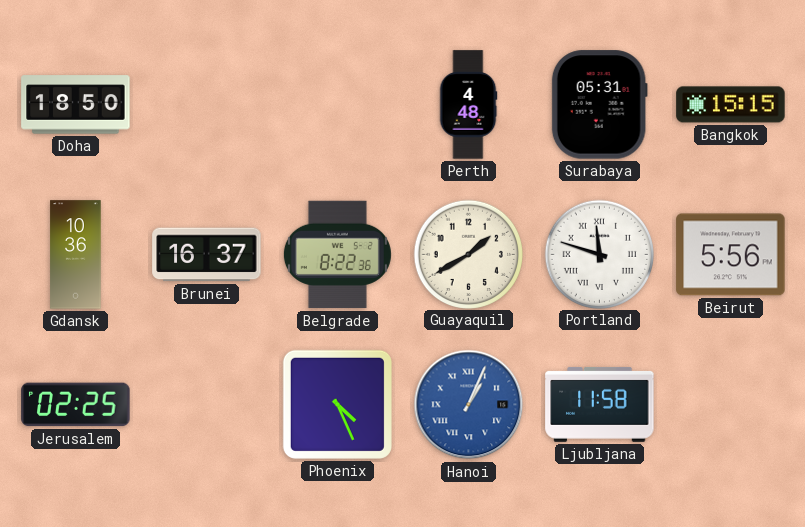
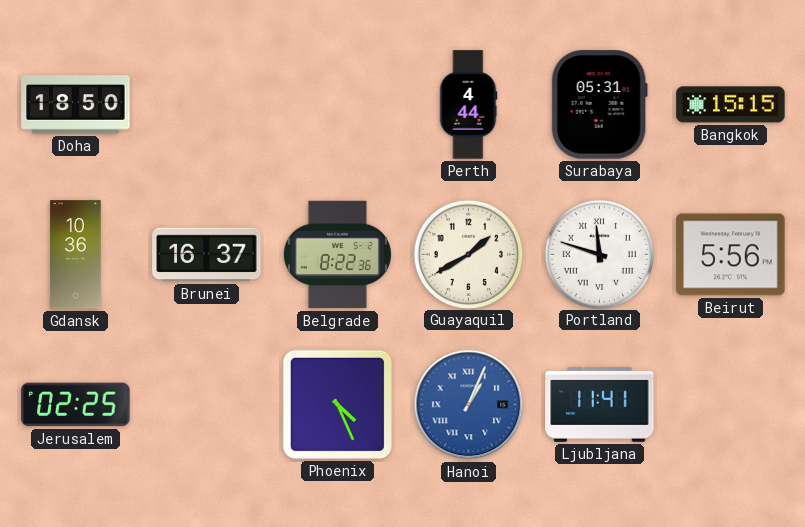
Perth: 4:48 -> 4:44
Ljubljana: 11:58 -> 11:41
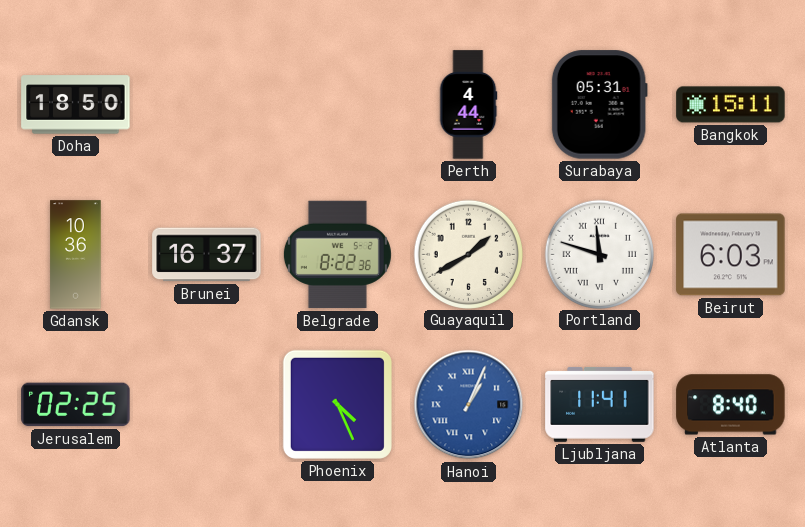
Bangkok: 15:15 -> 15:11
Beirut: 5:56 -> 6:03
Atlanta: none -> 8:40
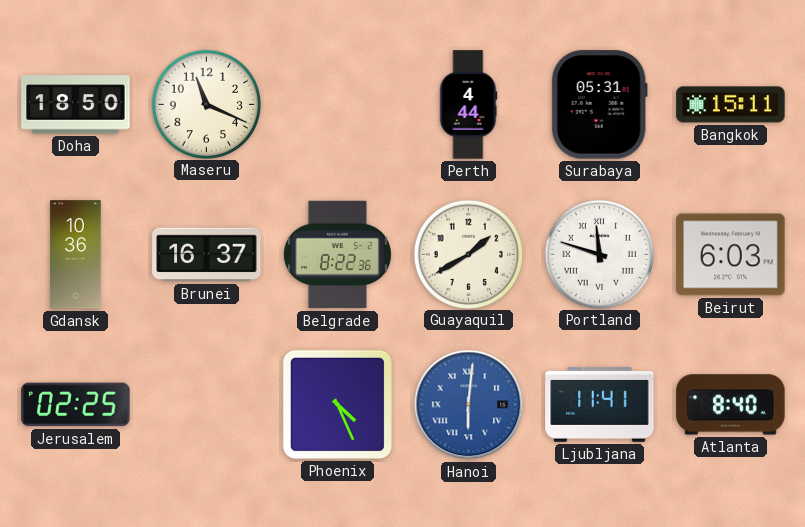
Maseru: none -> 11:19
Hanoi: 1:04 -> 6:01
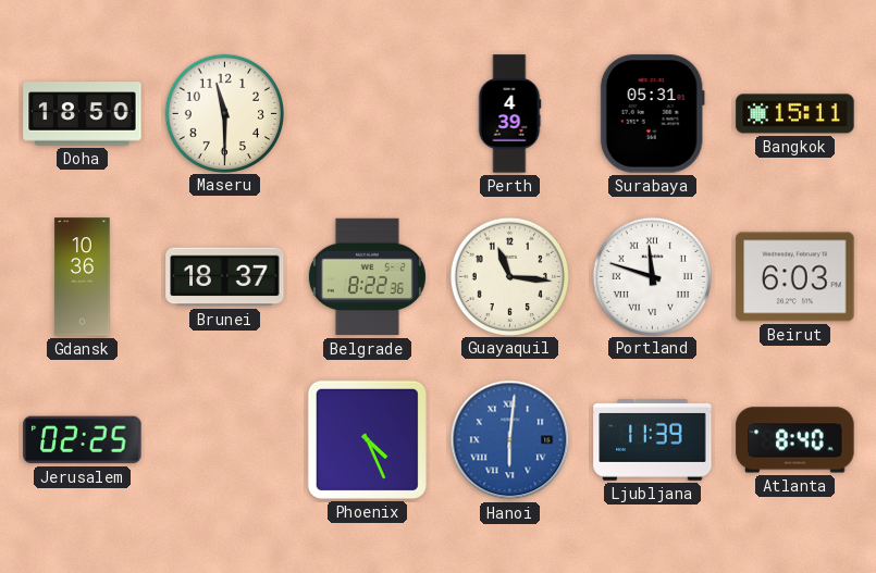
Maseru: 11:19 -> 11:30
Perth: 4:44 -> 4:39
Brunei: 16:37 -> 18:37
Guayaquil: 1:40 -> 11:16
Ljubljana: 11:41 -> 11:39
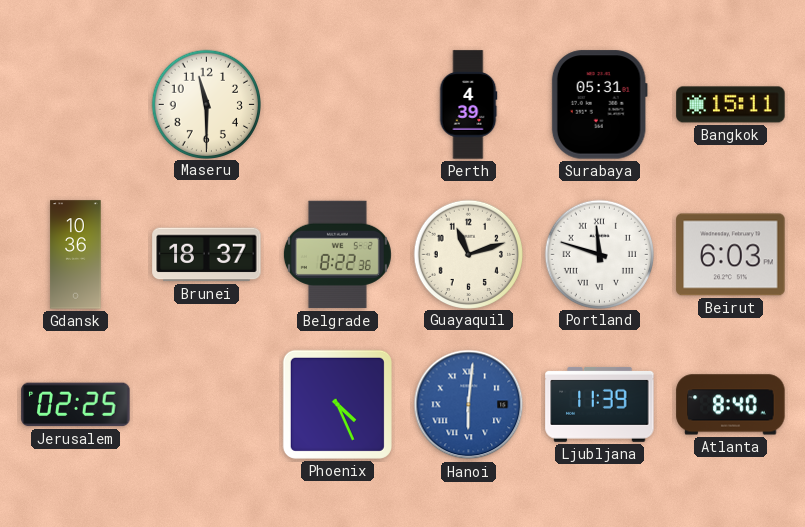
Doha: 18:50 -> none
Guayaquil: 11:16 -> 11:12
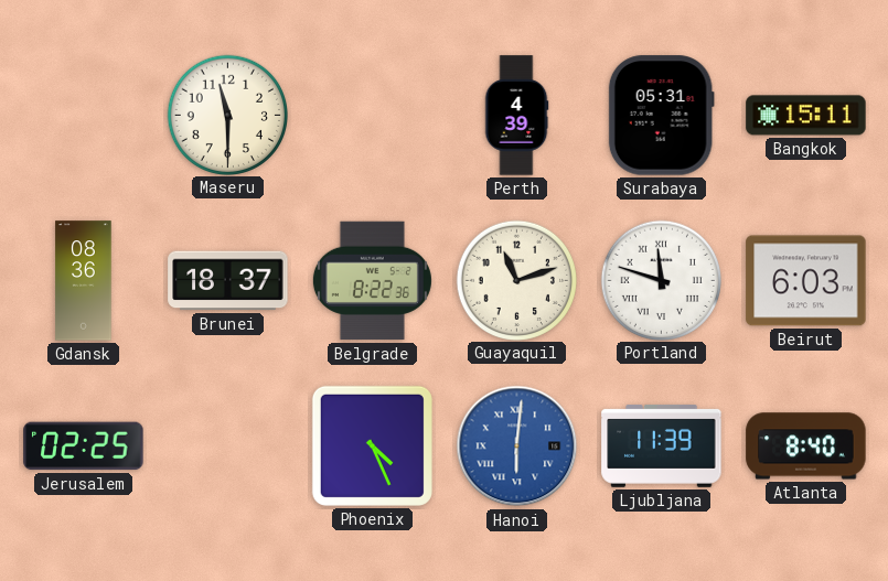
Gdansk: 10:36 -> 08:36
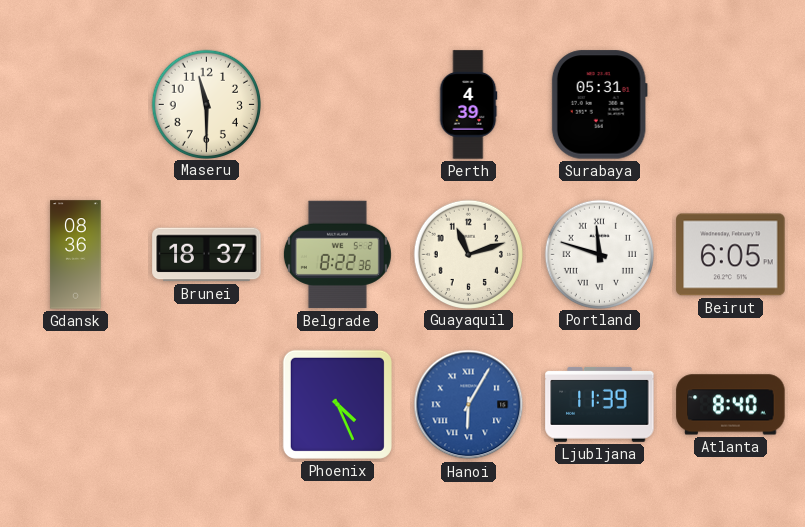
Bangkok: 15:11 -> none
Beirut: 6:03 -> 6:05
Jerusalem: 02:25 -> none
Hanoi: 6:01 -> 6:05
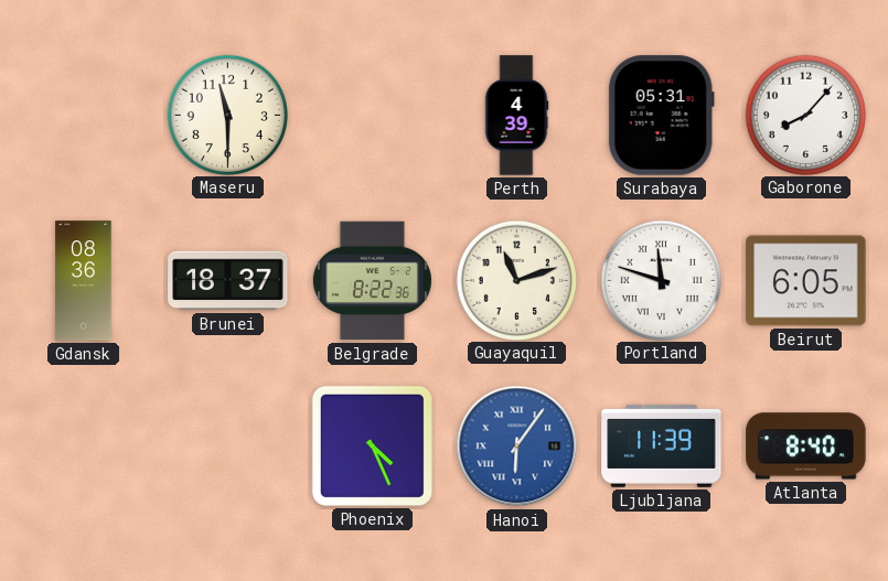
Gaborone: none -> 8:07
Hanoi: 6:05 -> 6:06
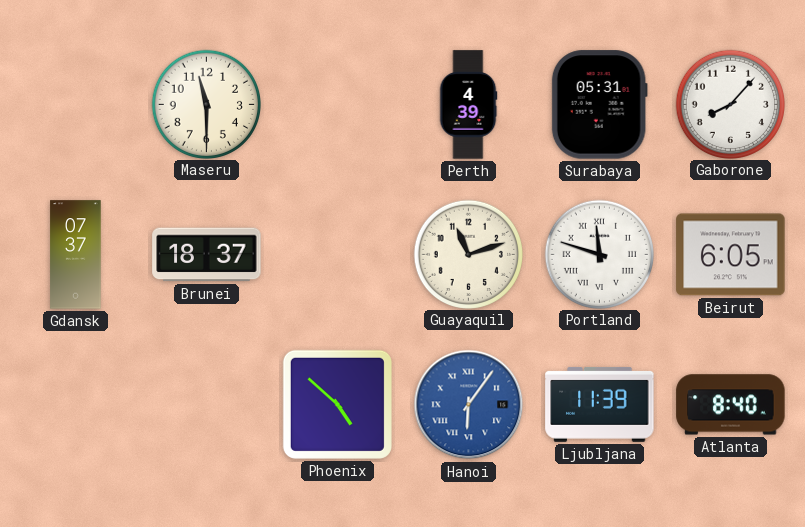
Gdansk: 08:36 -> 07:37
Belgrade: 8:22 -> none
Phoenix: 4:26 -> 4:52
